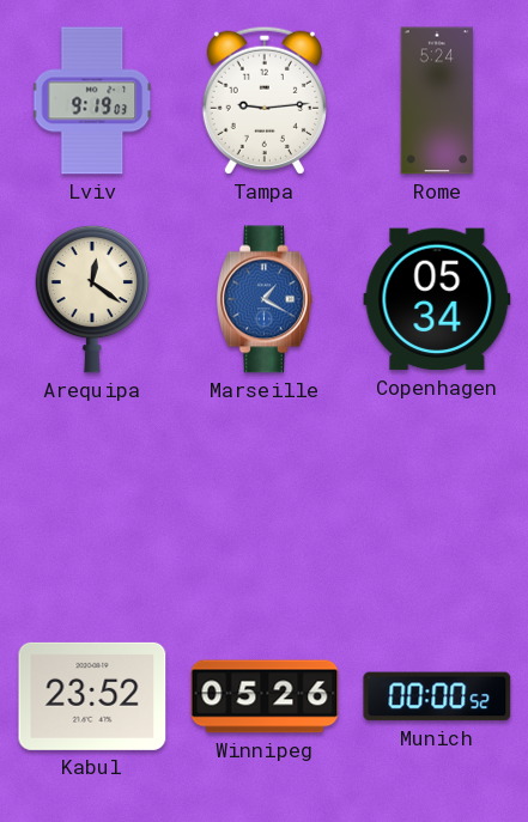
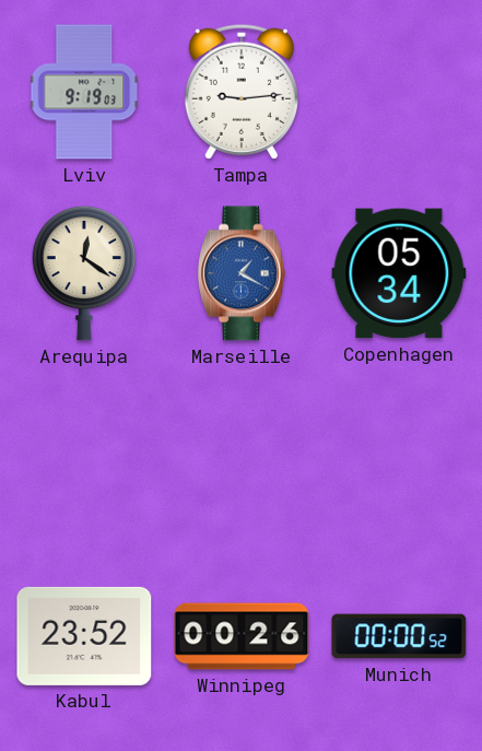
Rome: 5:24 -> none
Winnipeg: 05:26 -> 00:26
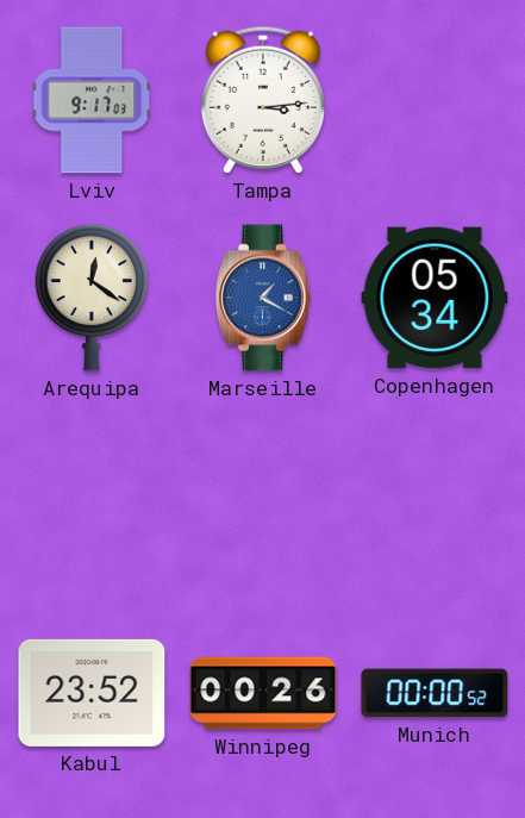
Lviv: 9:19 -> 9:17
Tampa: 9:14 -> 3:14
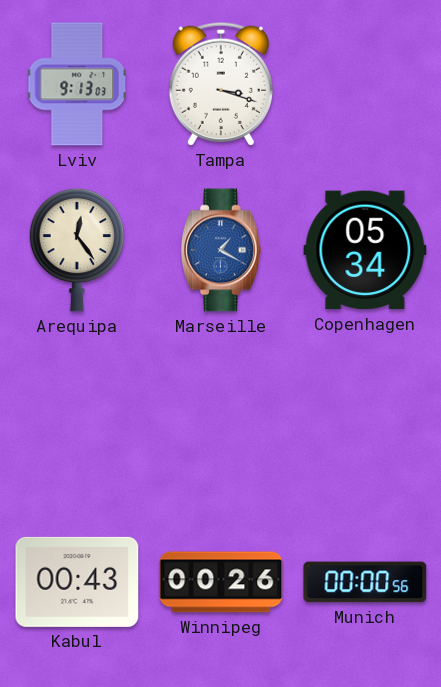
Lviv: 9:17 -> 9:13
Tampa: 3:14 -> 3:18
Arequipa: 12:21 -> 12:24
Kabul: 23:52 -> 00:43
Munich: 00:00:52 -> 00:00:56
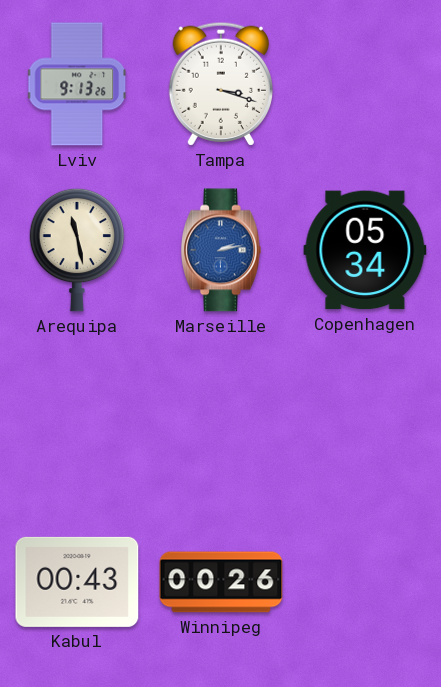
Lviv: 9:13:03 -> 9:13:26
Arequipa: 12:24 -> 11:28
Marseille: 1:20 -> 2:13
Munich: 00:00 -> none
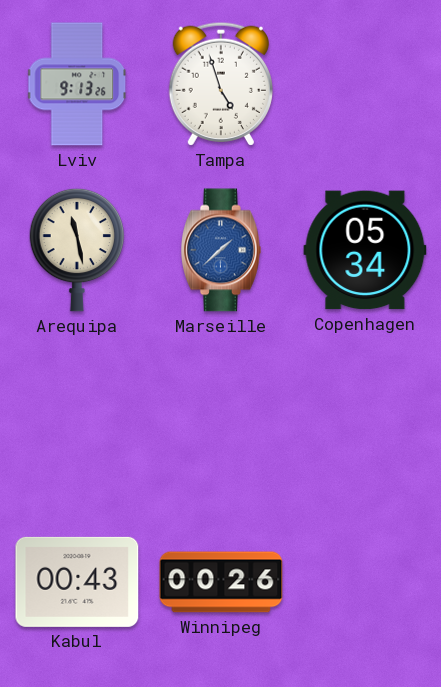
Tampa: 3:18 -> 4:57
Marseille: 2:13 -> 1:38
